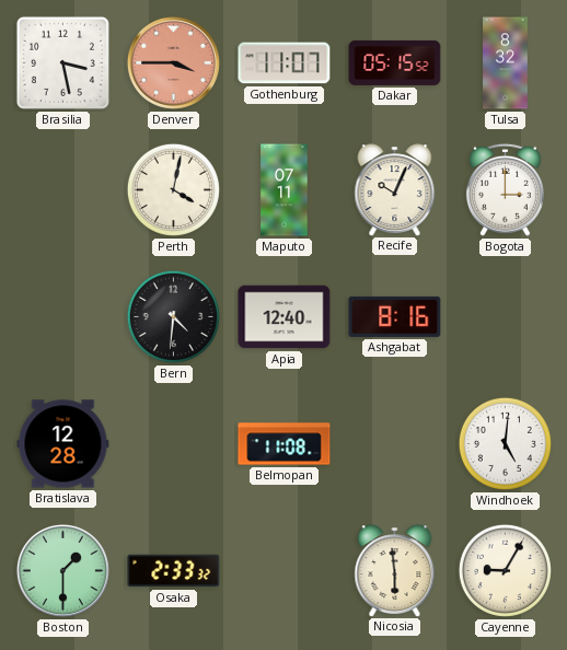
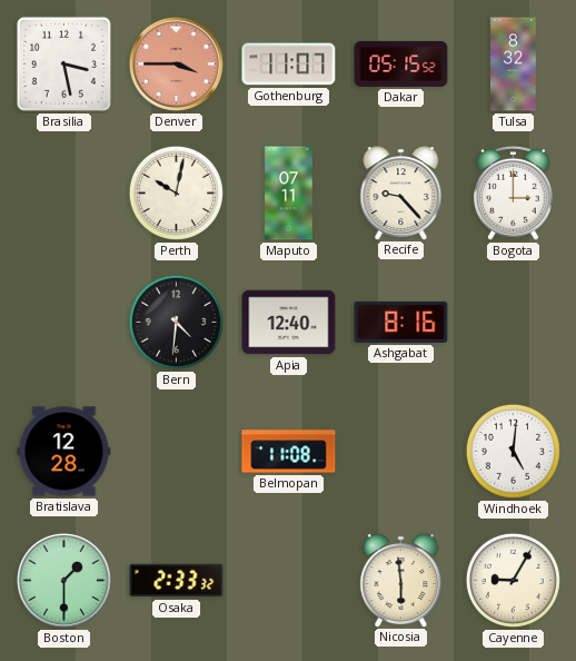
Perth: 4:02 -> 10:02
Recife: 10:04 -> 9:23
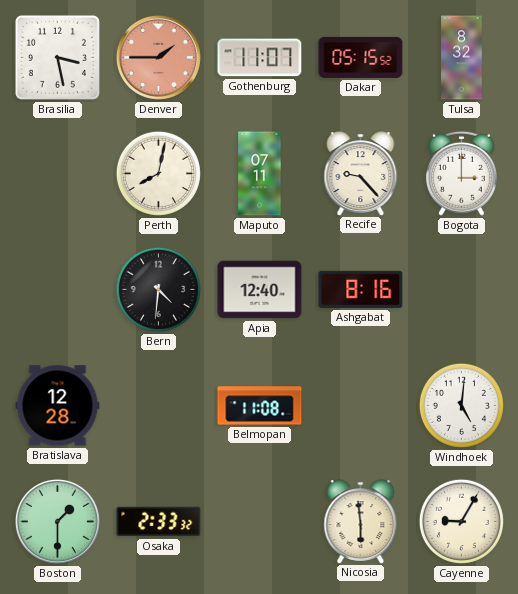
Denver: 3:45 -> 1:45
Perth: 10:02 -> 8:02
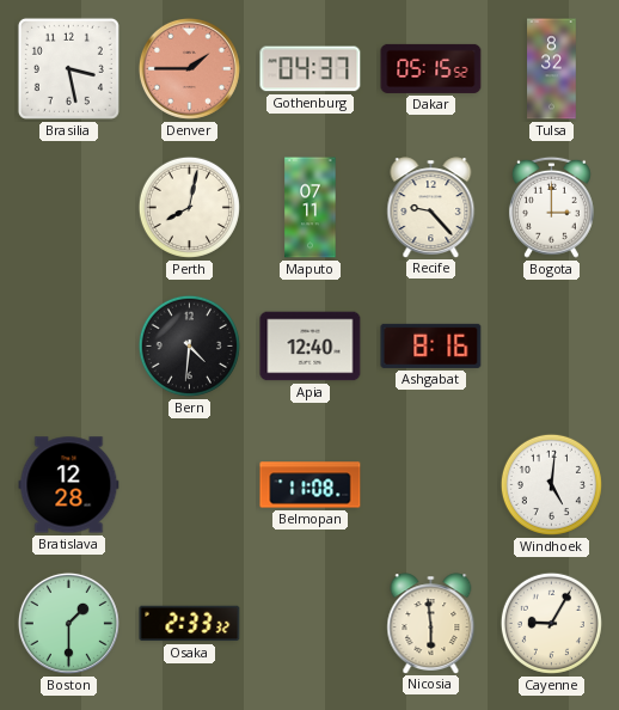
Gothenburg: 11:07 -> 04:37
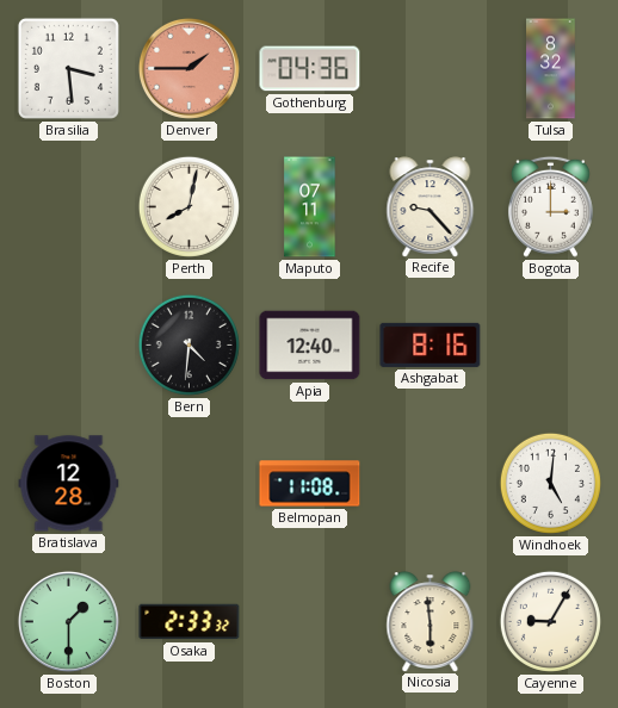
Brasilia: 3:28 -> 3:29
Gothenburg: 04:37 -> 04:36
Dakar: 05:15 -> none
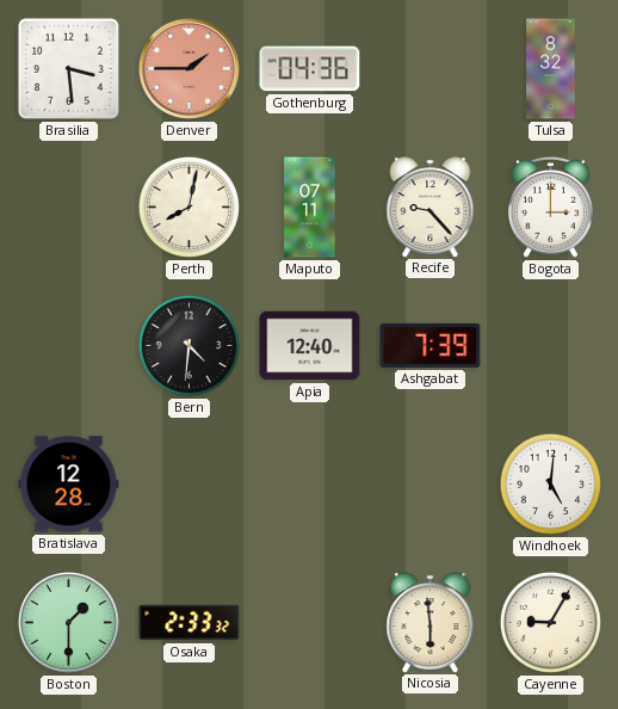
Ashgabat: 8:16 -> 7:39
Belmopan: 11:08 -> none
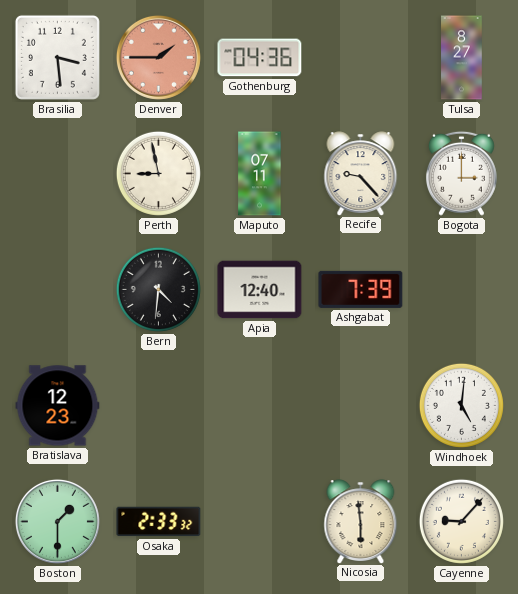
Tulsa: 8:32 -> 8:27
Perth: 8:02 -> 8:58
Bratislava: 12:28 -> 12:23
Cayenne: 9:05 -> 9:07
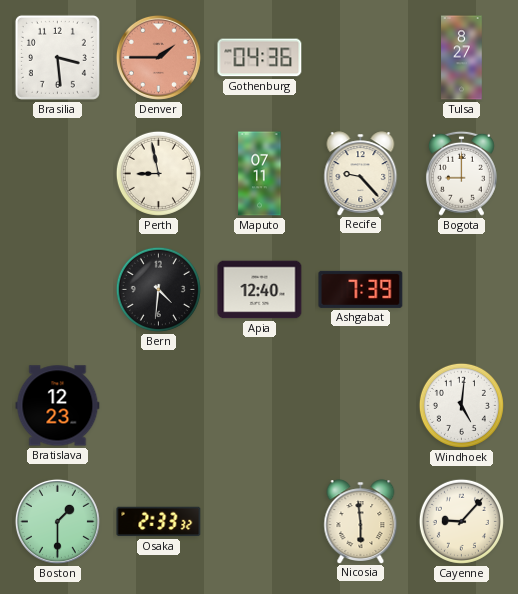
Bogota: 3:00 -> 9:00
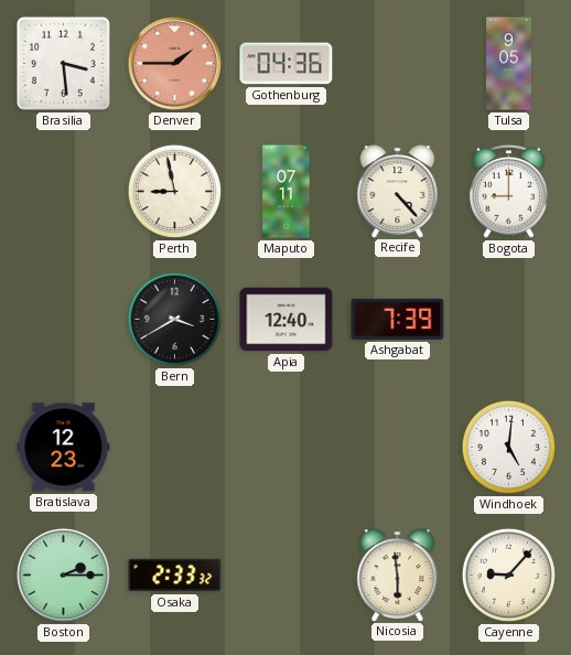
Tulsa: 8:27 -> 9:05
Recife: 9:23 -> 4:23
Bern: 4:31 -> 3:40
Boston: 1:30 -> 2:15
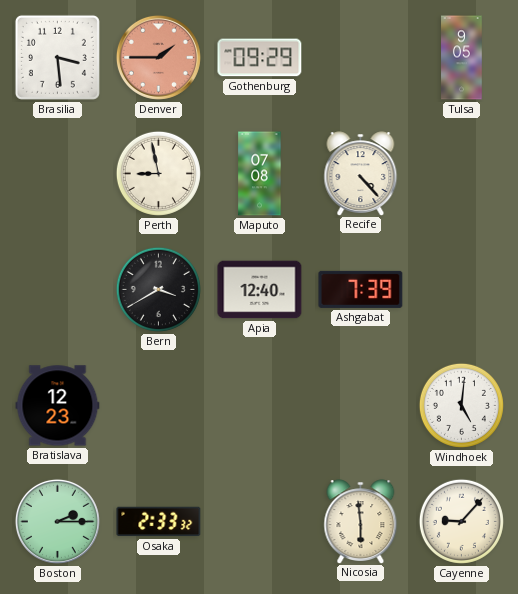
Gothenburg: 04:36 -> 09:29
Maputo: 07:11 -> 07:08
Bogota: 9:00 -> none
